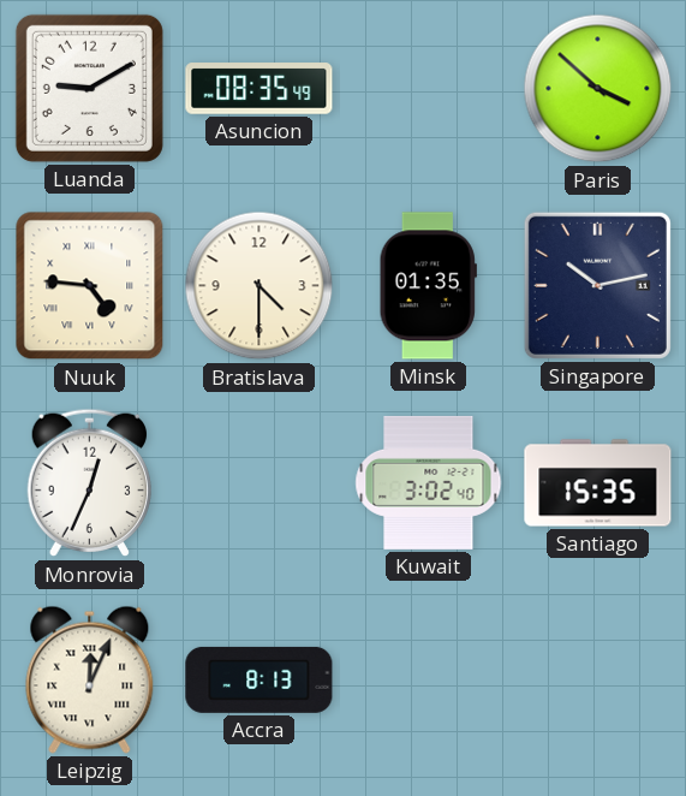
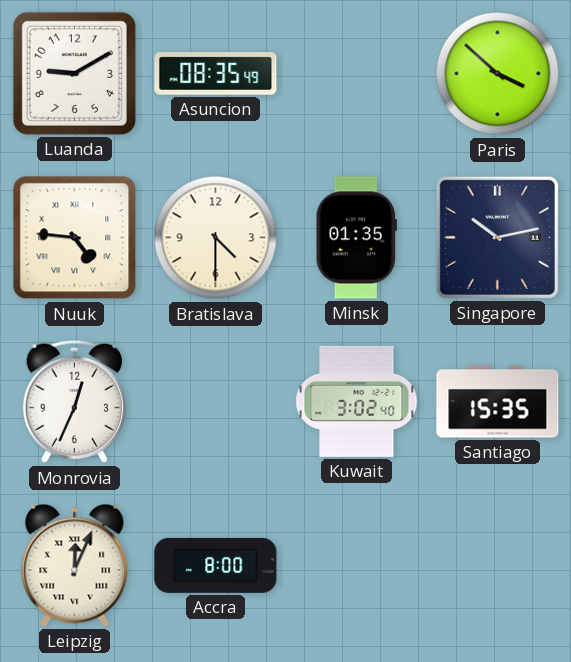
Accra: 8:13 -> 8:00
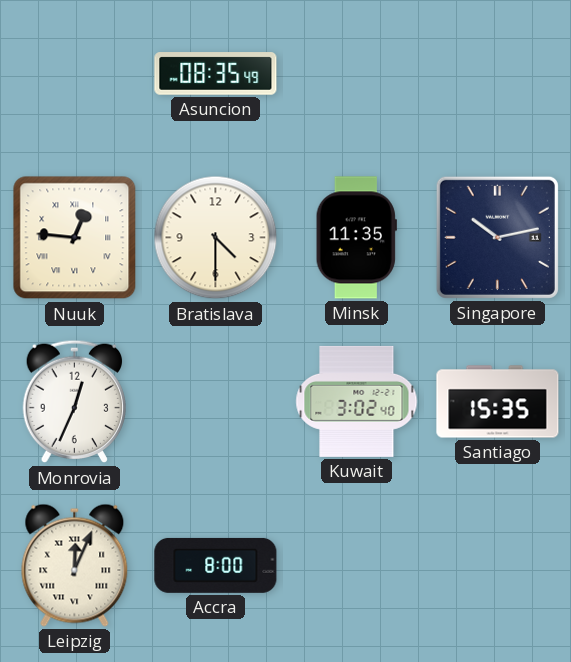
Luanda: 9:10 -> none
Paris: 3:52 -> none
Nuuk: 4:46 -> 12:46
Minsk: 01:35 -> 11:35
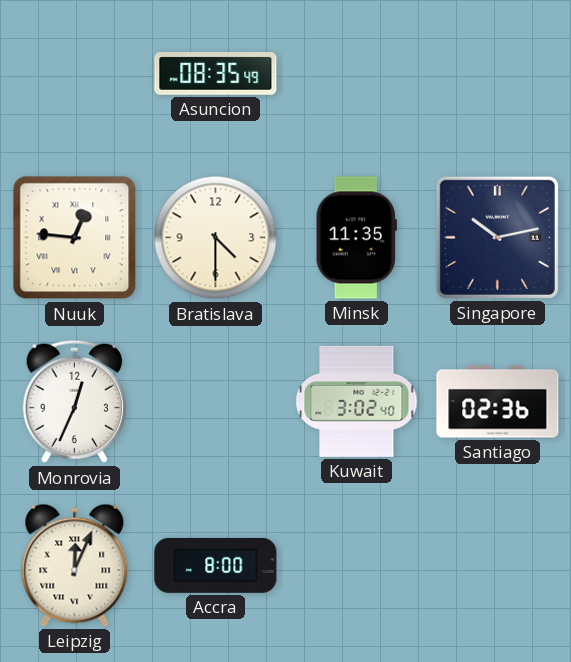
Santiago: 15:35 -> 02:36
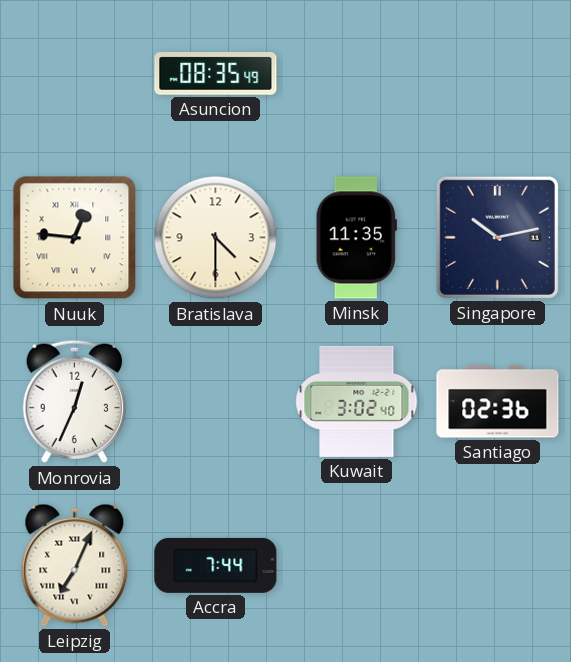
Leipzig: 12:04 -> 7:04
Accra: 8:00 -> 7:44
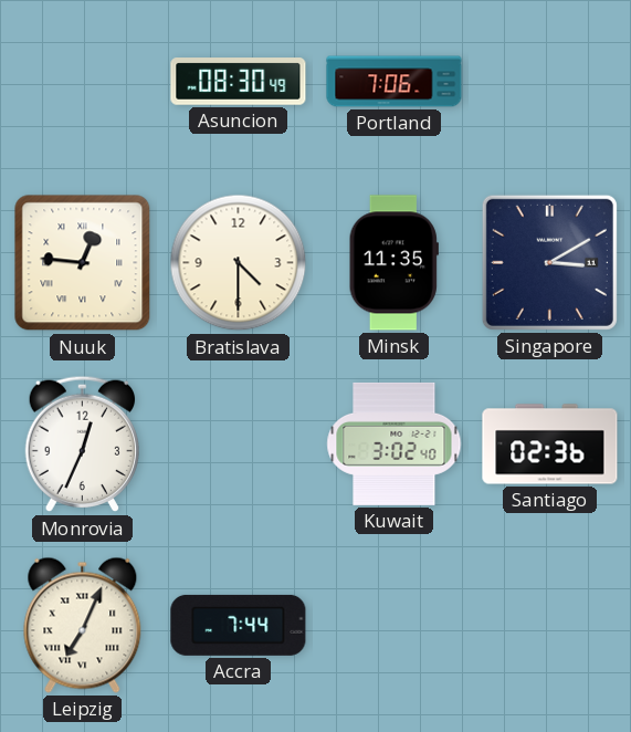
Asuncion: 08:35 -> 08:30
Portland: none -> 7:06
Singapore: 10:13 -> 3:10
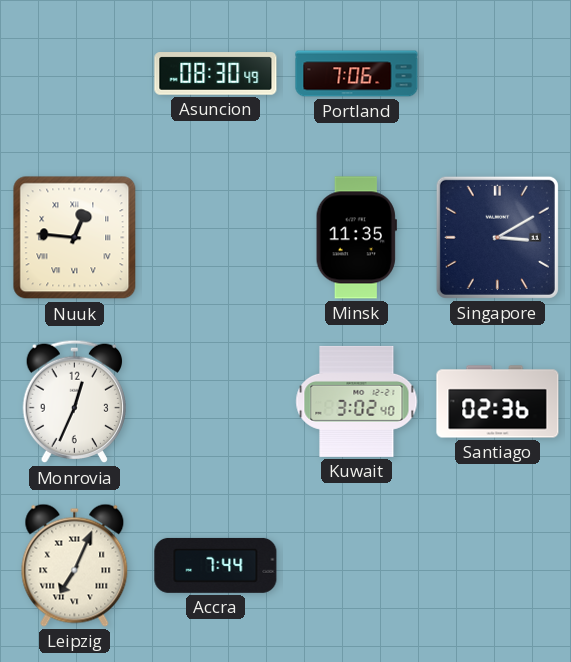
Bratislava: 4:30 -> none
